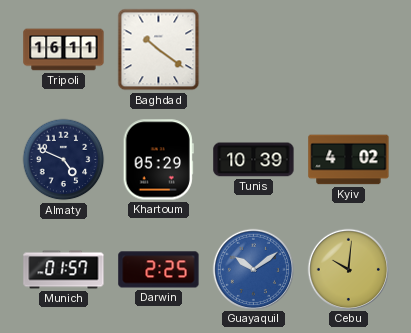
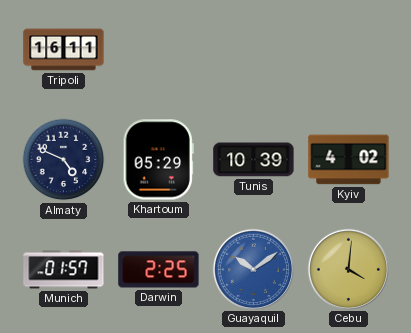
Baghdad: 10:21 -> none
Cebu: 10:01 -> 4:01
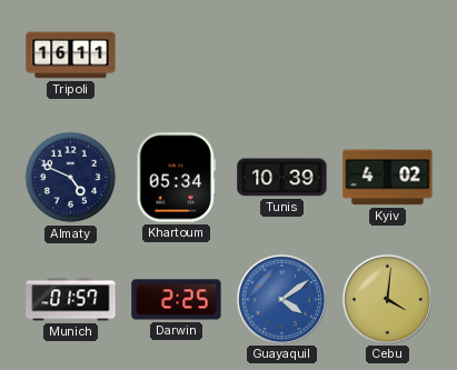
Khartoum: 05:29 -> 05:34
Guayaquil: 10:09 -> 4:09
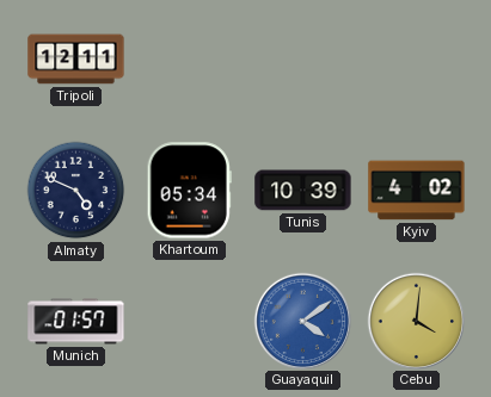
Tripoli: 16:11 -> 12:11
Darwin: 2:25 -> none
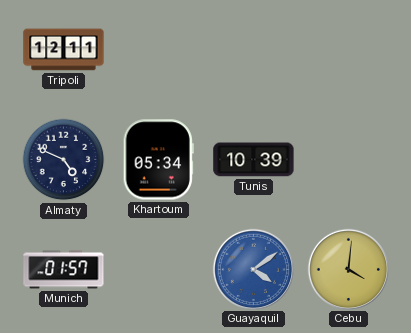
Kyiv: 4:02 -> none
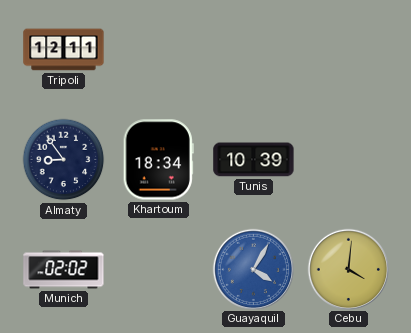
Almaty: 4:49 -> 8:54
Khartoum: 05:34 -> 18:34
Munich: 01:57 -> 02:02
Guayaquil: 4:09 -> 4:05
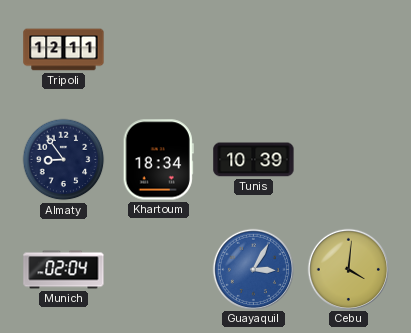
Munich: 02:02 -> 02:04
Guayaquil: 4:05 -> 3:05
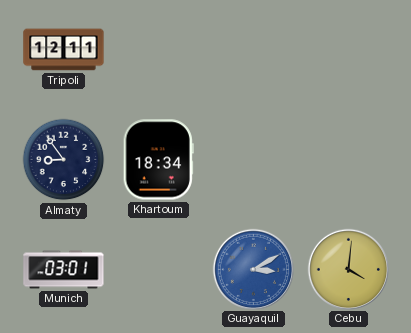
Tunis: 10:39 -> none
Munich: 02:04 -> 03:01
Guayaquil: 3:05 -> 3:10
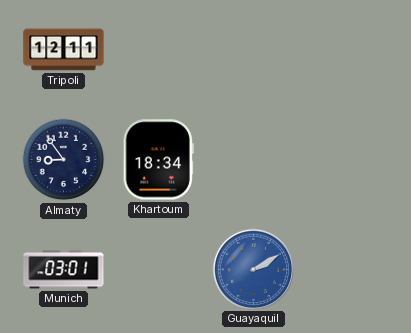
Guayaquil: 3:10 -> 2:10
Cebu: 4:01 -> none
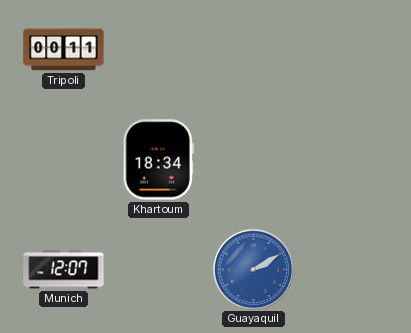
Tripoli: 12:11 -> 00:11
Almaty: 8:54 -> none
Munich: 03:01 -> 12:07
